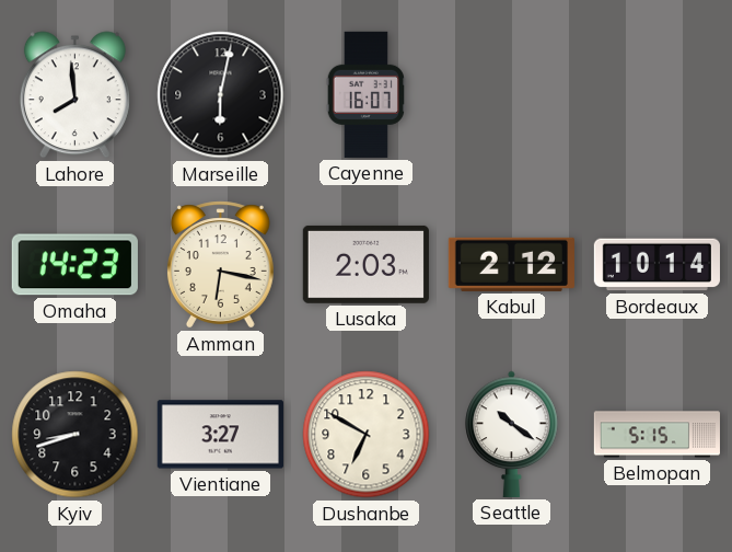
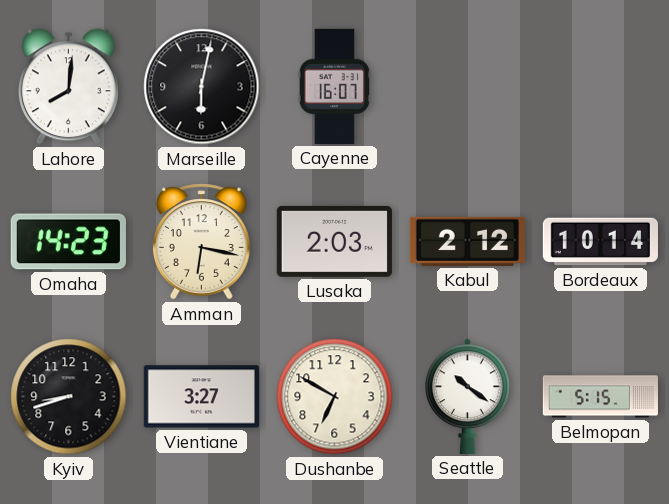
Lahore: 7:59 -> 8:01
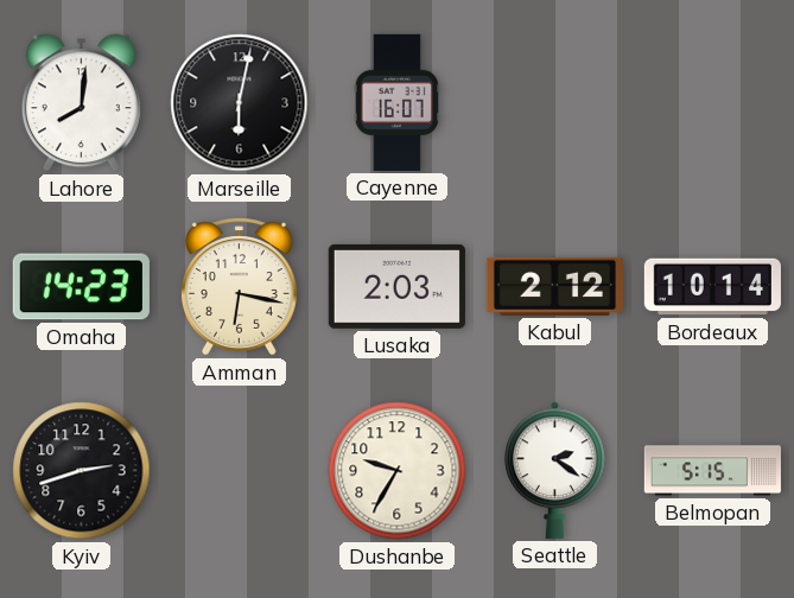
Kyiv: 8:42 -> 2:42
Vientiane: 3:27 -> none
Dushanbe: 6:50 -> 9:35
Seattle: 10:21 -> 2:21
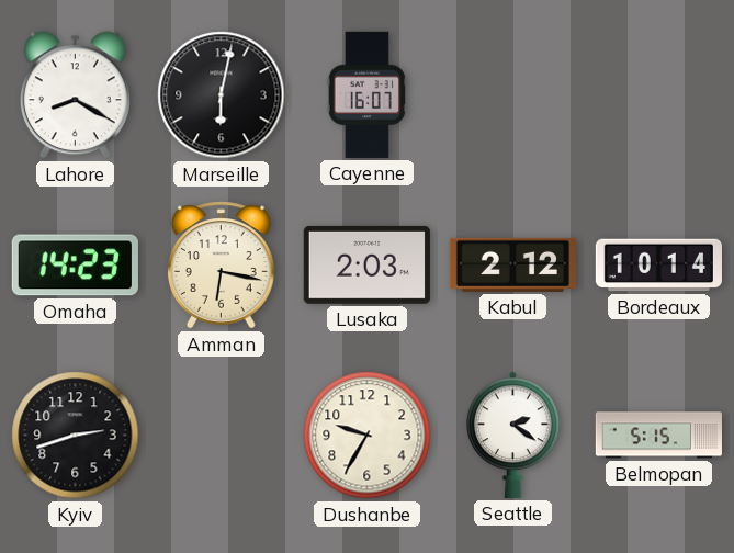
Lahore: 8:01 -> 8:20
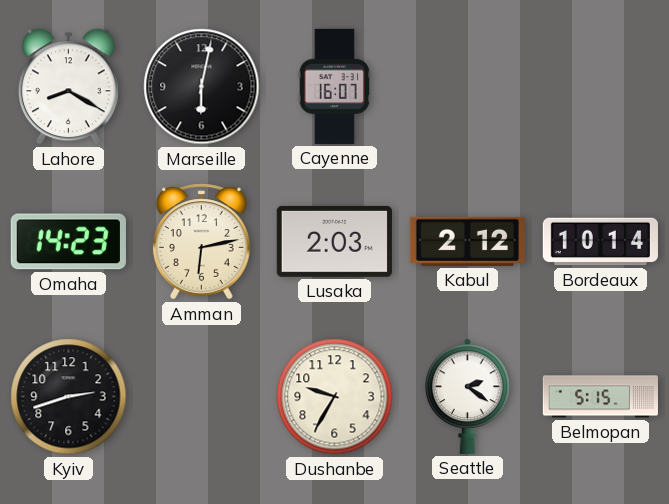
Amman: 6:17 -> 6:13
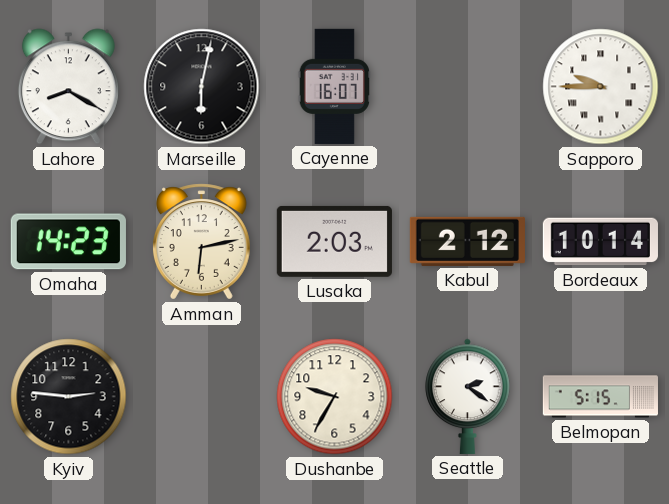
Sapporo: none -> 9:45
Kyiv: 2:42 -> 2:46
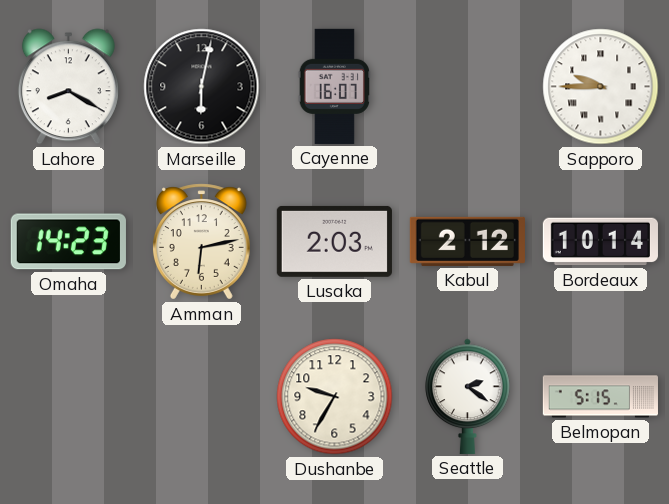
Kyiv: 2:46 -> none
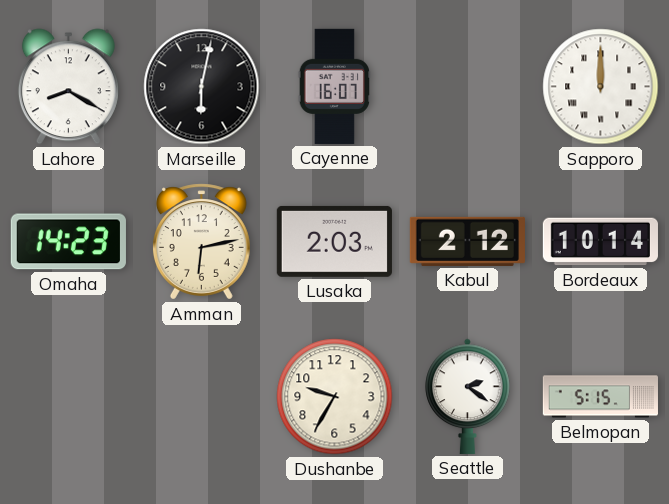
Sapporo: 9:45 -> 12:00
